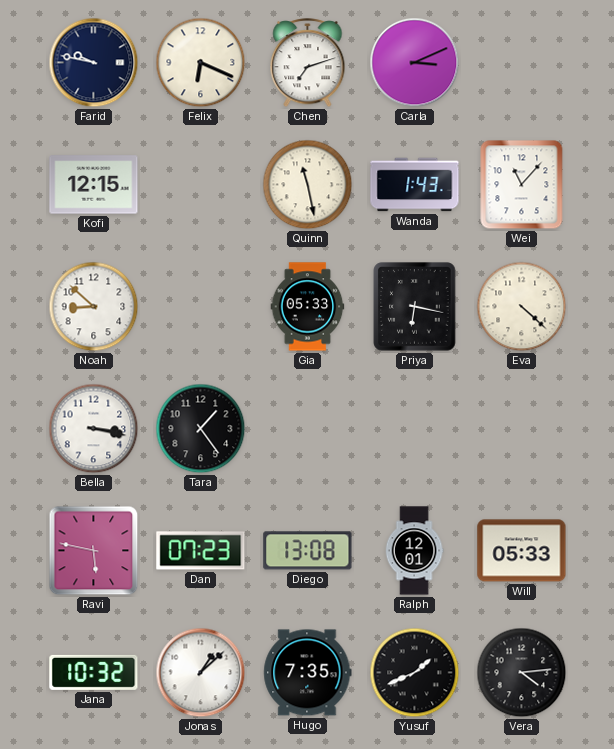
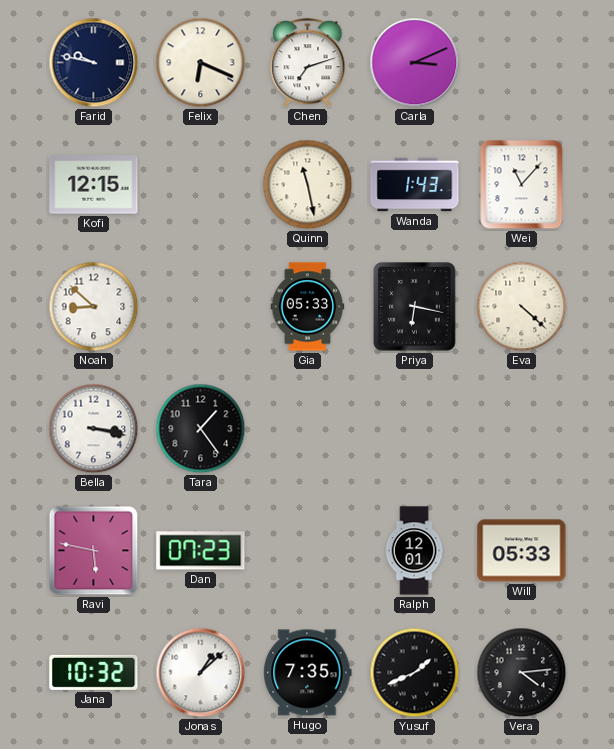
Diego: 13:08 -> none
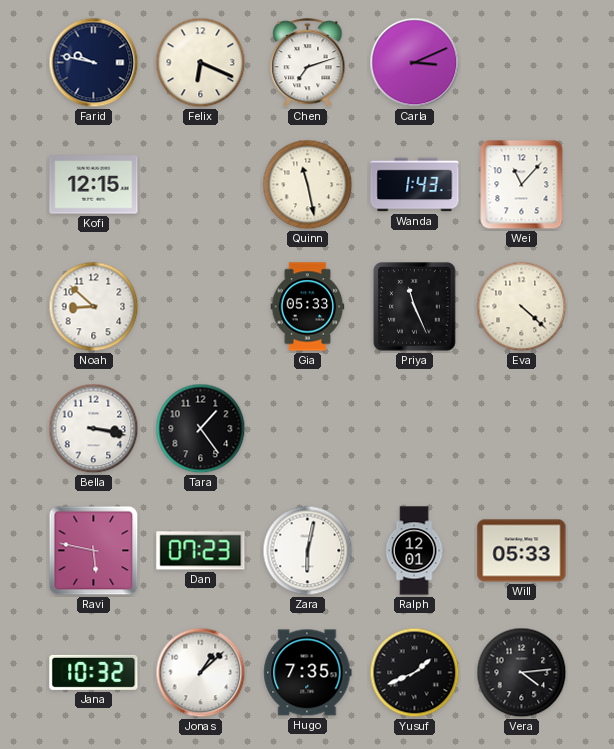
Priya: 6:17 -> 11:26
Zara: none -> 6:02
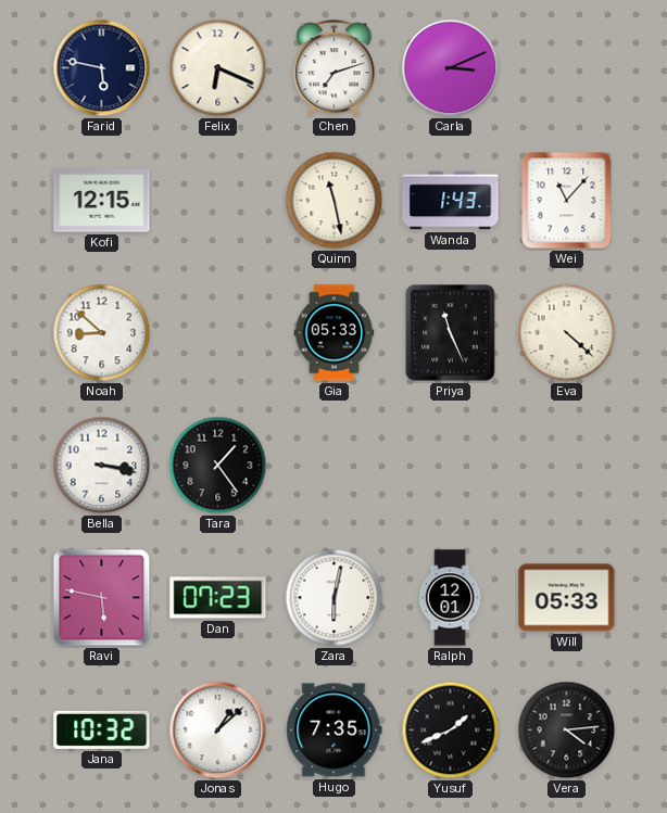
Farid: 9:47 -> 5:47
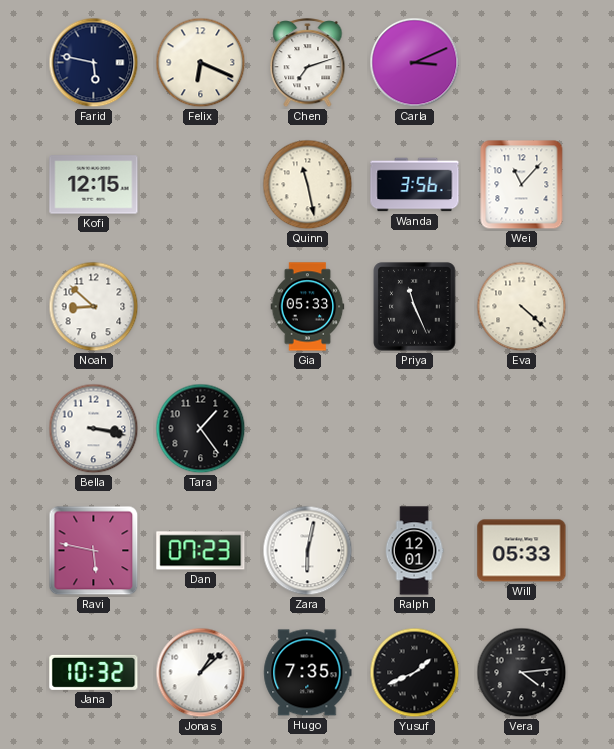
Wanda: 1:43 -> 3:56
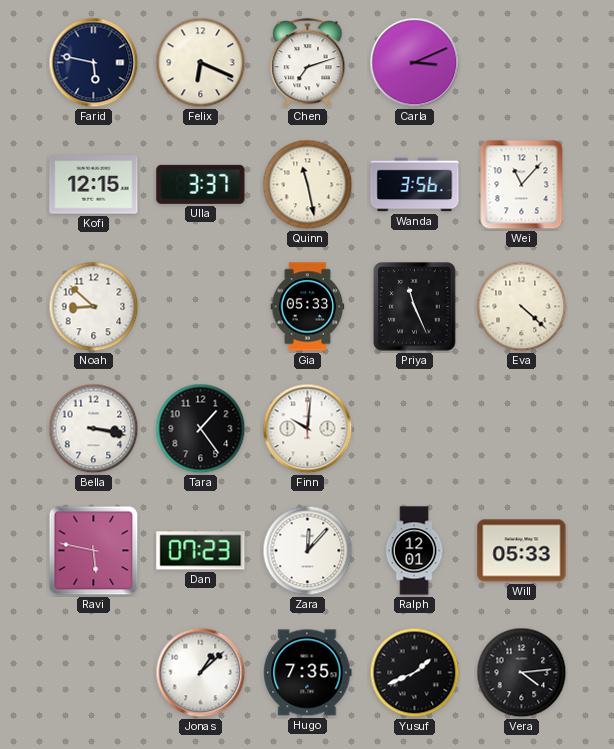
Ulla: none -> 3:37
Finn: none -> 10:01
Zara: 6:02 -> 12:07
Jana: 10:32 -> none
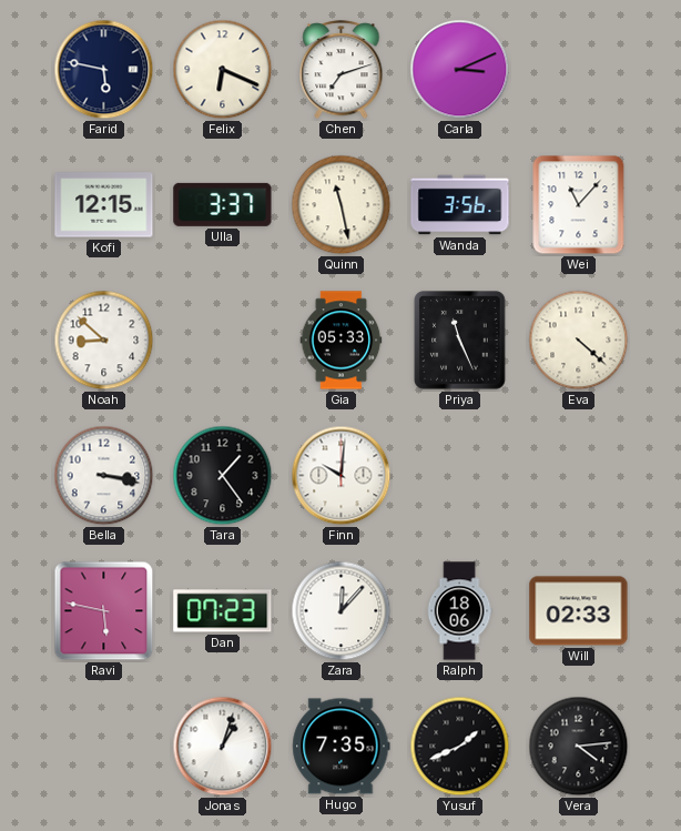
Ralph: 12:01 -> 18:06
Will: 05:33 -> 02:33
Jonas: 1:08 -> 1:03
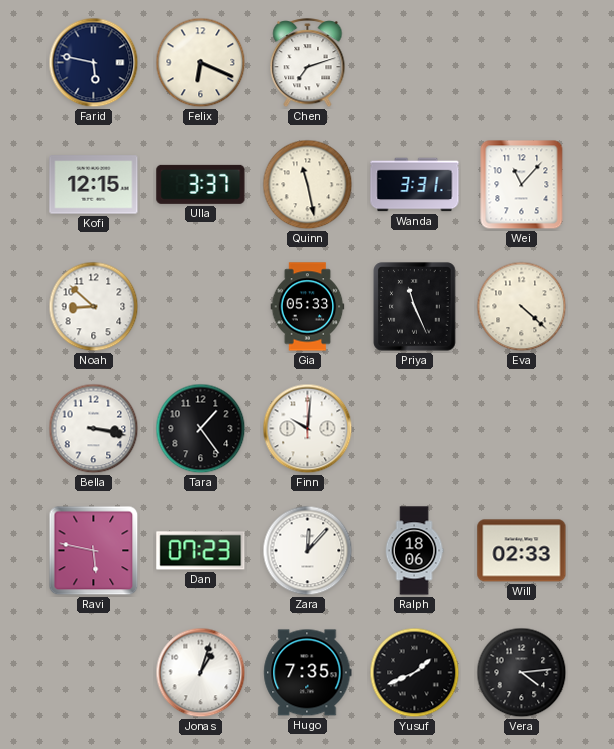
Carla: 3:11 -> none
Wanda: 3:56 -> 3:31
